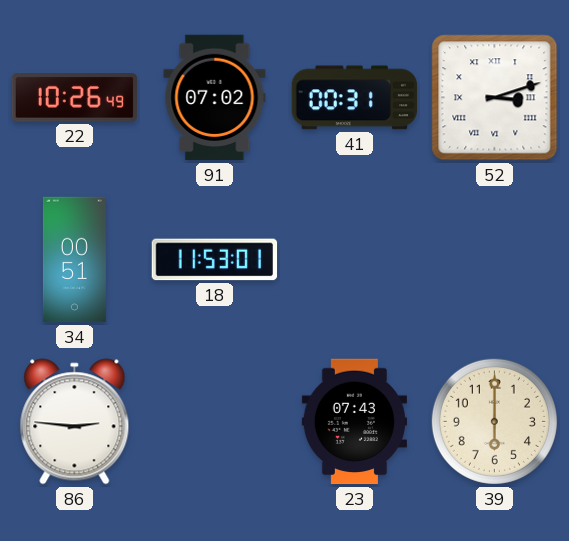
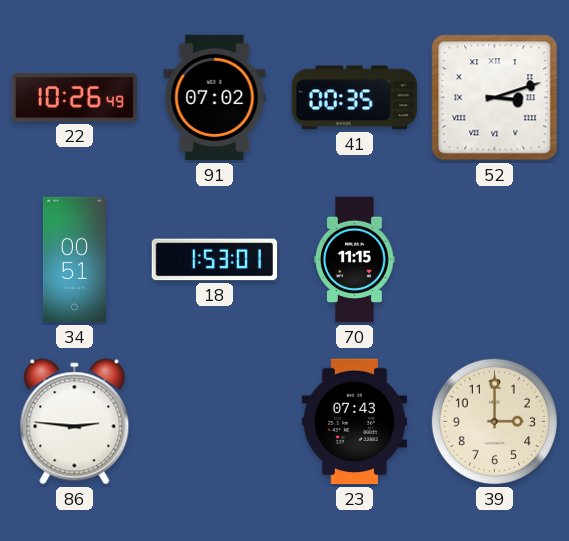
41: 00:31 -> 00:35
18: 11:53 -> 1:53
70: none -> 11:15
39: 6:00 -> 3:00
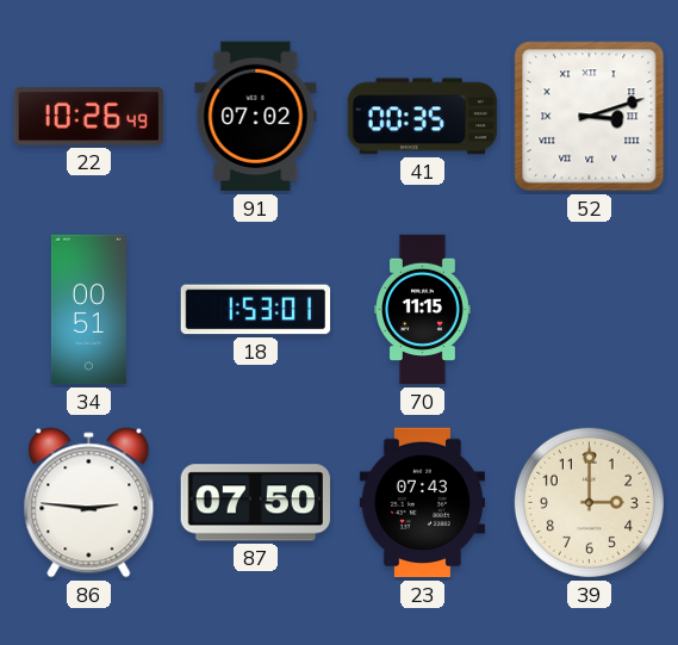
87: none -> 07:50
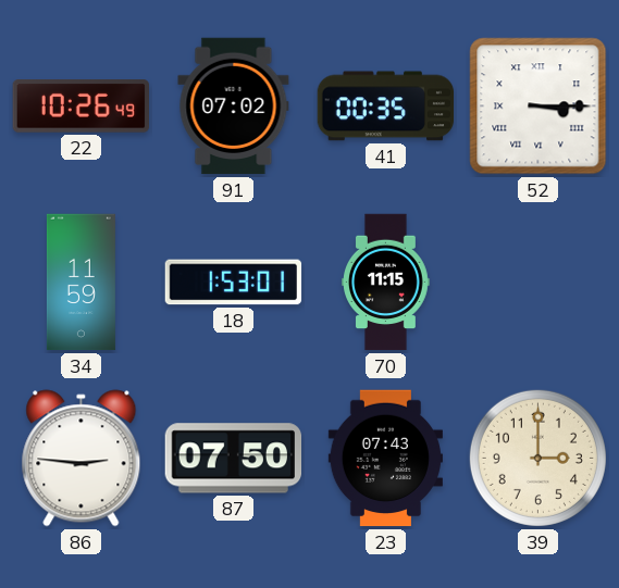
52: 3:12 -> 3:15
34: 00:51 -> 11:59
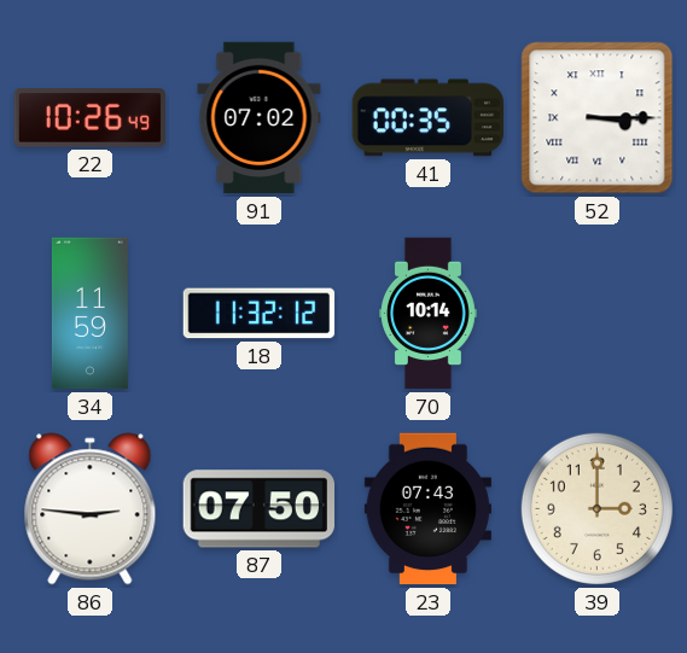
18: 1:53 -> 11:32
70: 11:15 -> 10:14
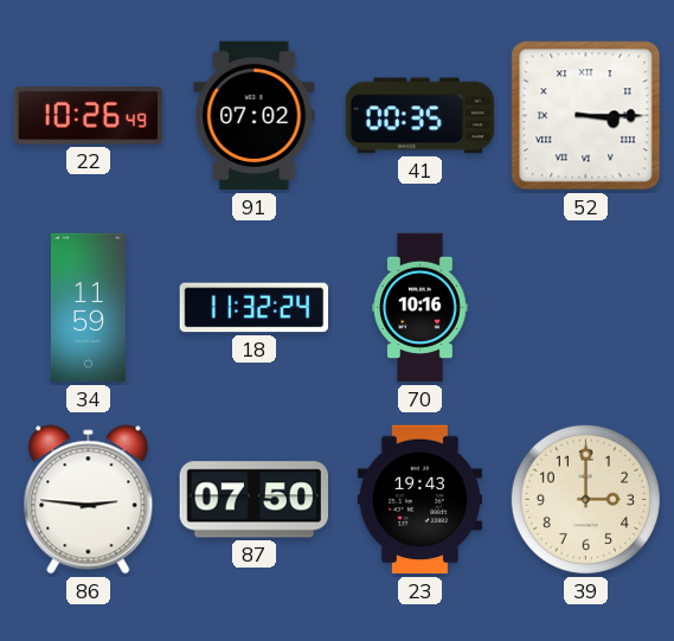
18: 11:32:12 -> 11:32:24
70: 10:14 -> 10:16
23: 07:43 -> 19:43
